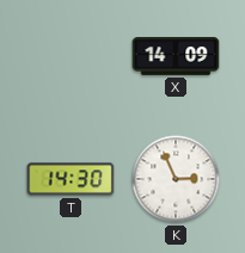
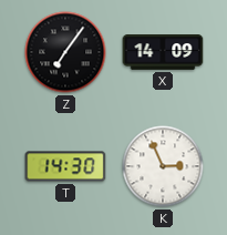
Z: none -> 7:06
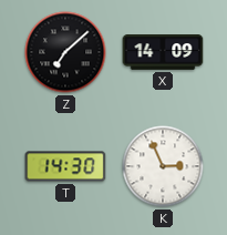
Z: 7:06 -> 7:08
